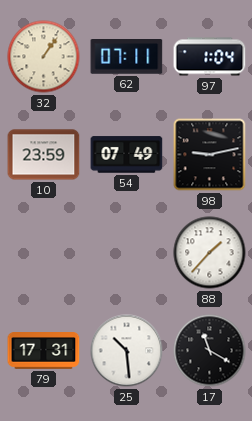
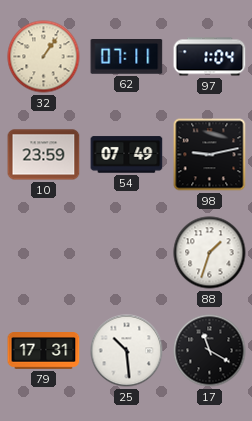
88: 1:37 -> 1:33
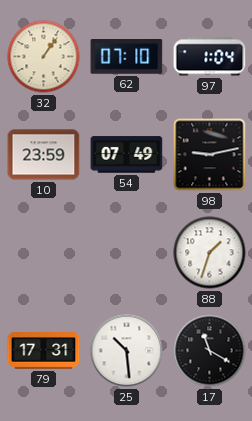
62: 07:11 -> 07:10
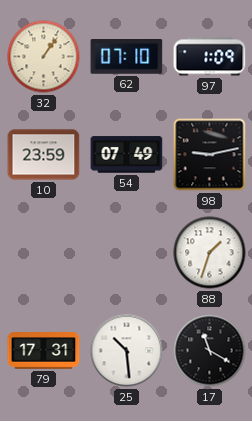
97: 1:04 -> 1:09
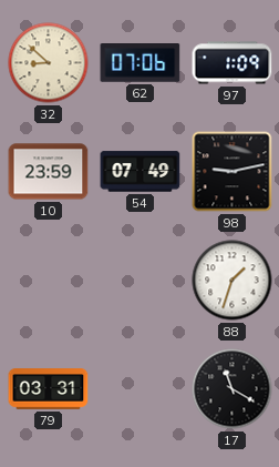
32: 1:06 -> 8:52
62: 07:10 -> 07:06
79: 17:31 -> 03:31
25: 10:29 -> none
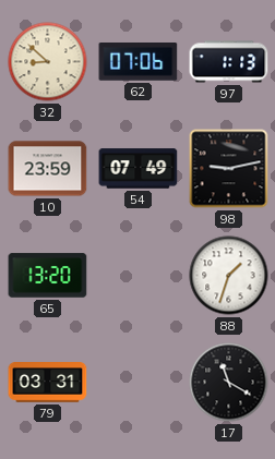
97: 1:09 -> 1:13
65: none -> 13:20
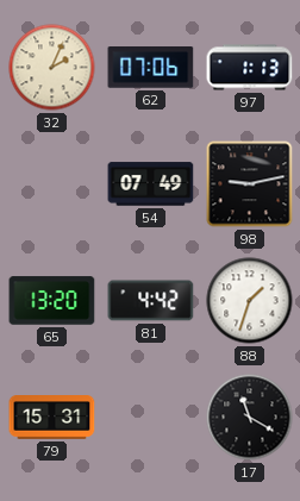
32: 8:52 -> 2:04
10: 23:59 -> none
81: none -> 4:42
79: 03:31 -> 15:31
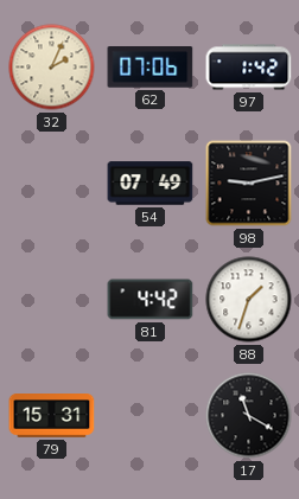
97: 1:13 -> 1:42
65: 13:20 -> none
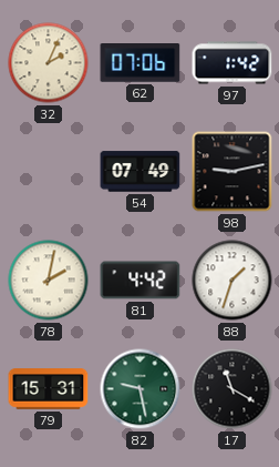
78: none -> 2:02
82: none -> 9:28
